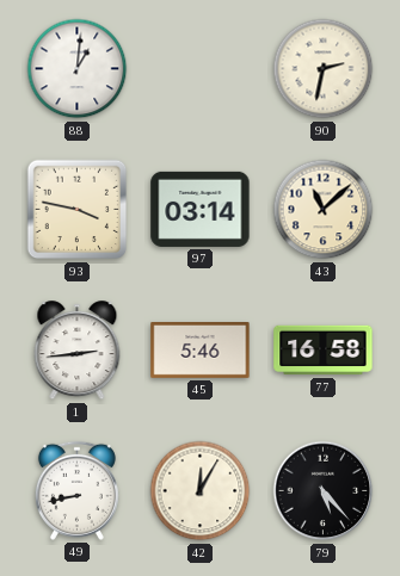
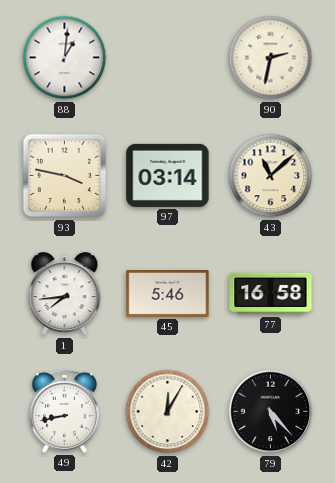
1: 2:44 -> 7:44
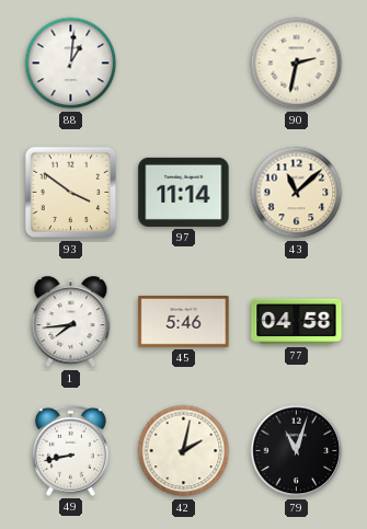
93: 3:47 -> 3:51
97: 03:14 -> 11:14
77: 16:58 -> 04:58
42: 12:05 -> 2:02
79: 5:23 -> 11:03
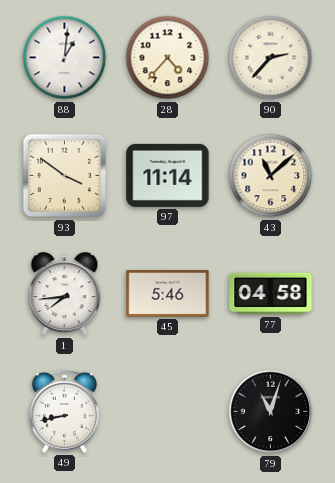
28: none -> 4:37
90: 2:32 -> 2:37
42: 2:02 -> none
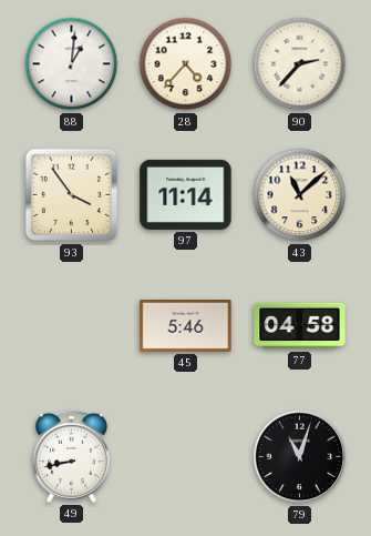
93: 3:51 -> 3:54
1: 7:44 -> none
